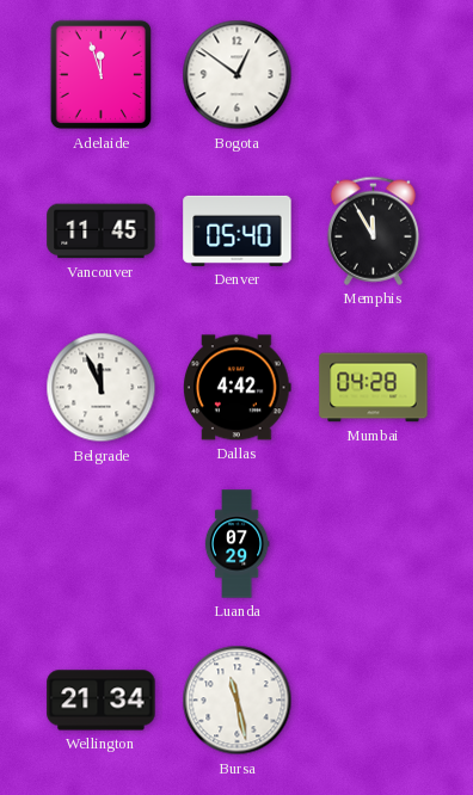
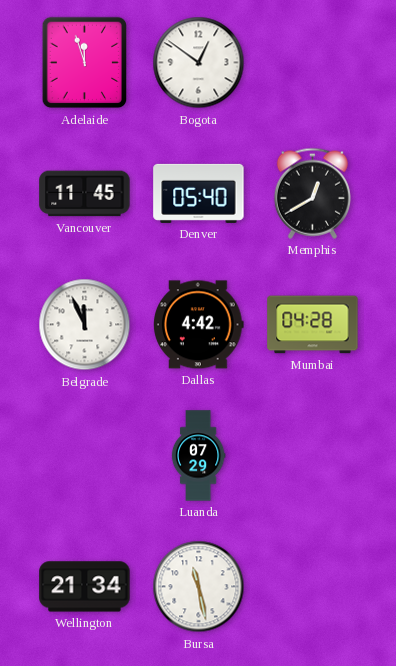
Memphis: 11:55 -> 12:40
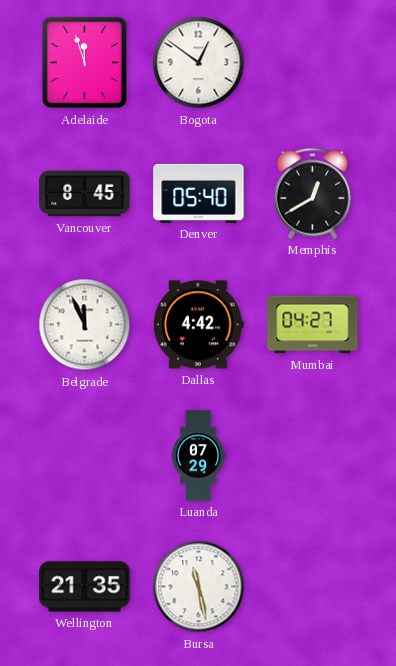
Vancouver: 11:45 -> 8:45
Mumbai: 04:28 -> 04:27
Wellington: 21:34 -> 21:35
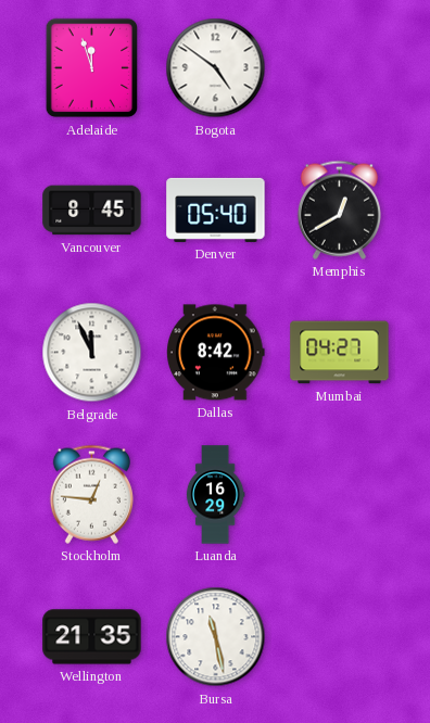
Bogota: 12:51 -> 4:51
Dallas: 4:42 -> 8:42
Stockholm: none -> 12:46
Luanda: 07:29 -> 16:29
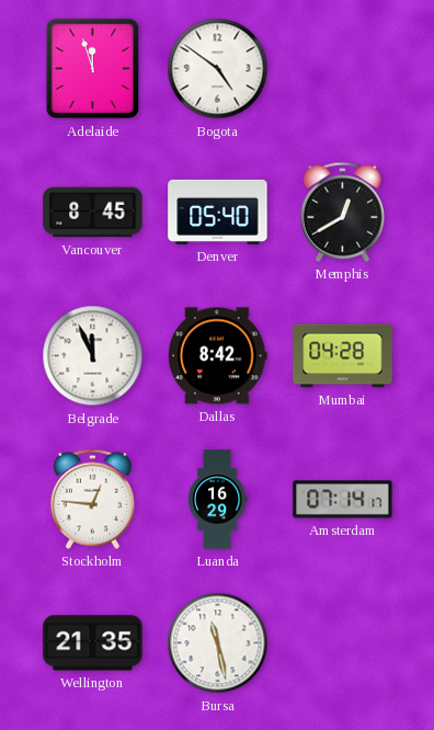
Mumbai: 04:27 -> 04:28
Amsterdam: none -> 07:14
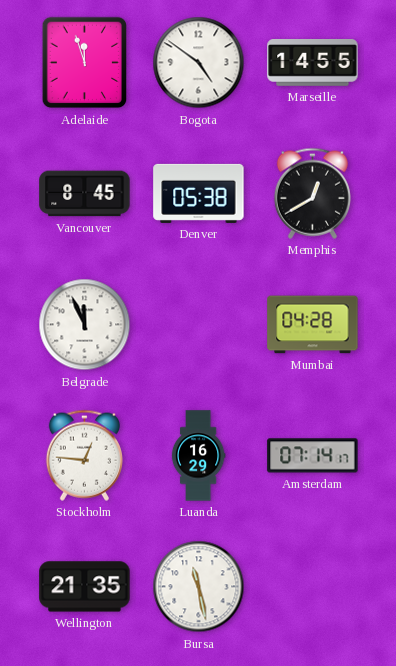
Marseille: none -> 14:55
Denver: 05:40 -> 05:38
Dallas: 8:42 -> none
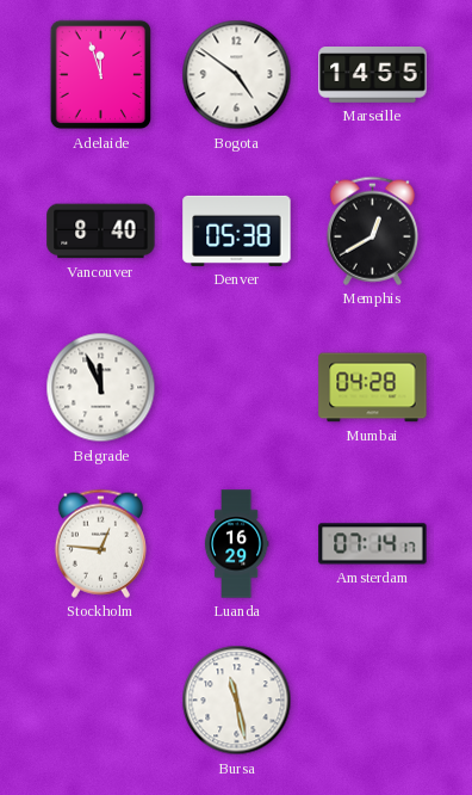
Vancouver: 8:45 -> 8:40
Wellington: 21:35 -> none
